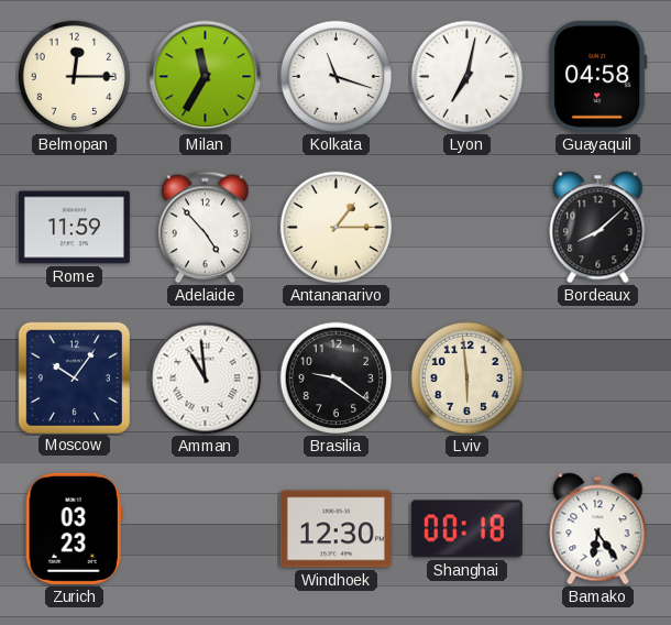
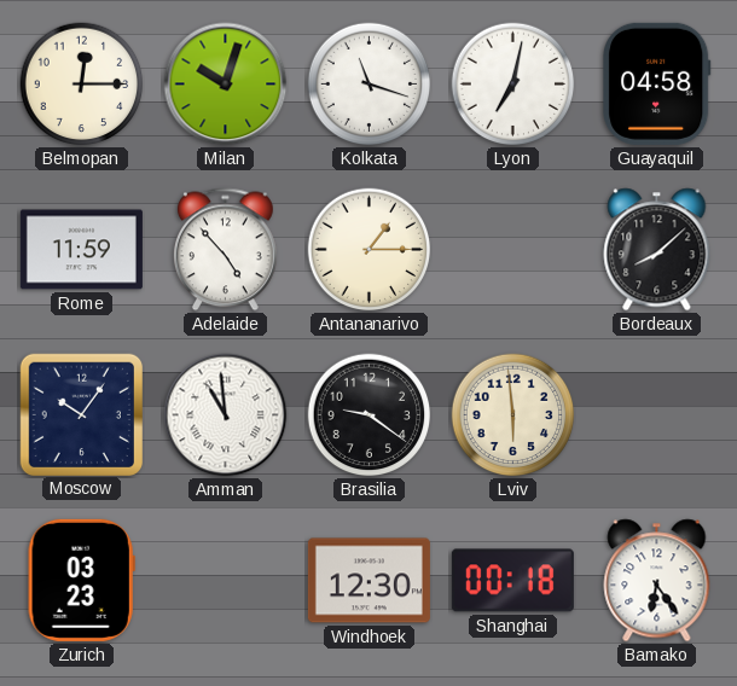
Milan: 11:35 -> 10:03
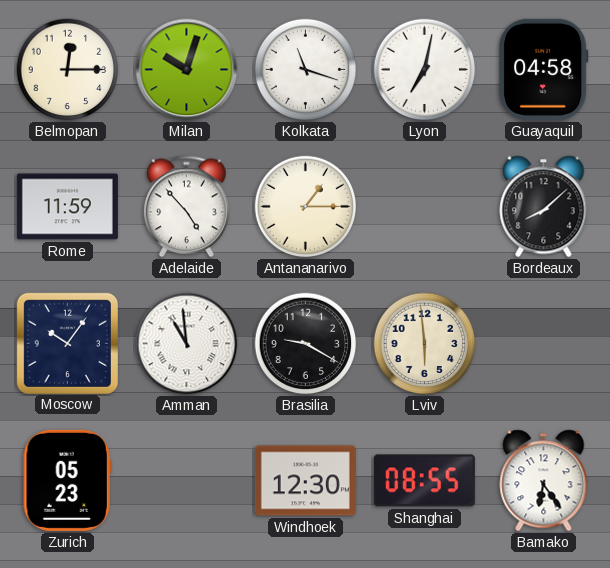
Brasilia: 9:21 -> 9:20
Zurich: 03:23 -> 05:23
Shanghai: 00:18 -> 08:55
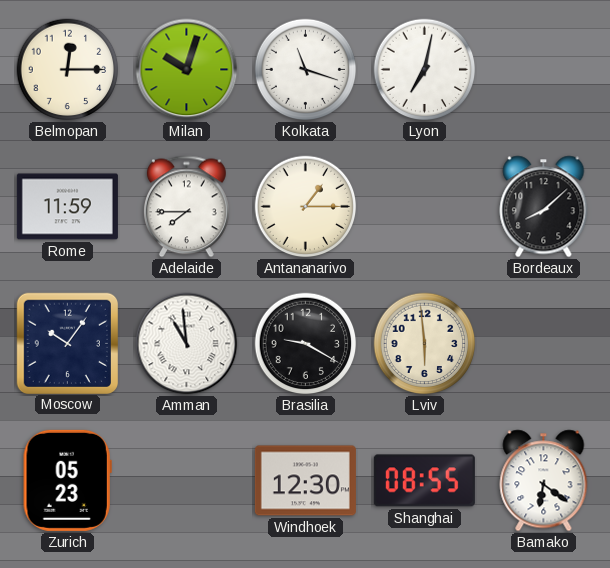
Guayaquil: 04:58 -> none
Adelaide: 4:53 -> 7:45
Bamako: 6:24 -> 6:21
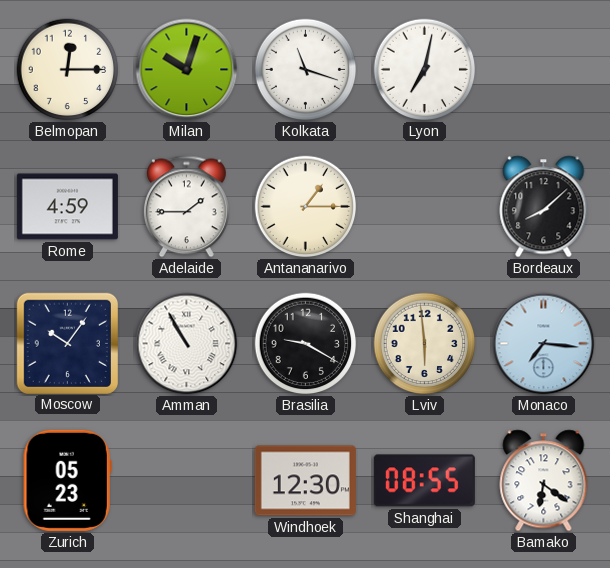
Rome: 11:59 -> 4:59
Adelaide: 7:45 -> 1:45
Amman: 10:59 -> 10:55
Monaco: none -> 7:16
